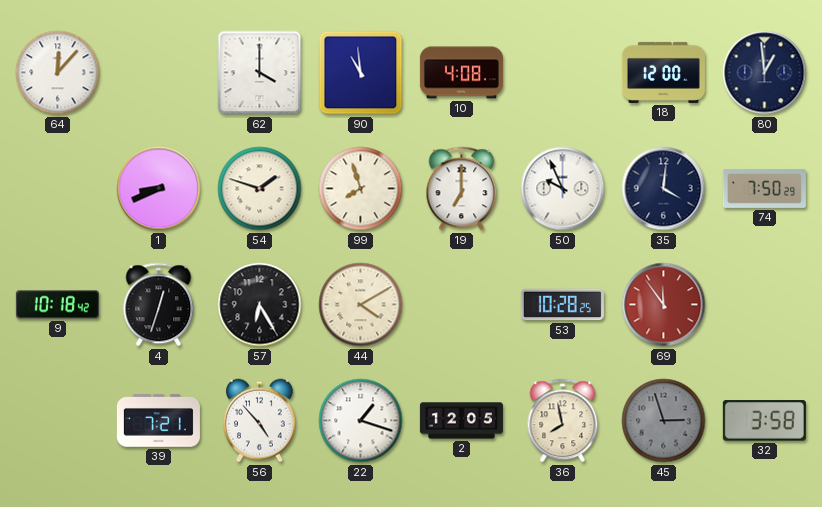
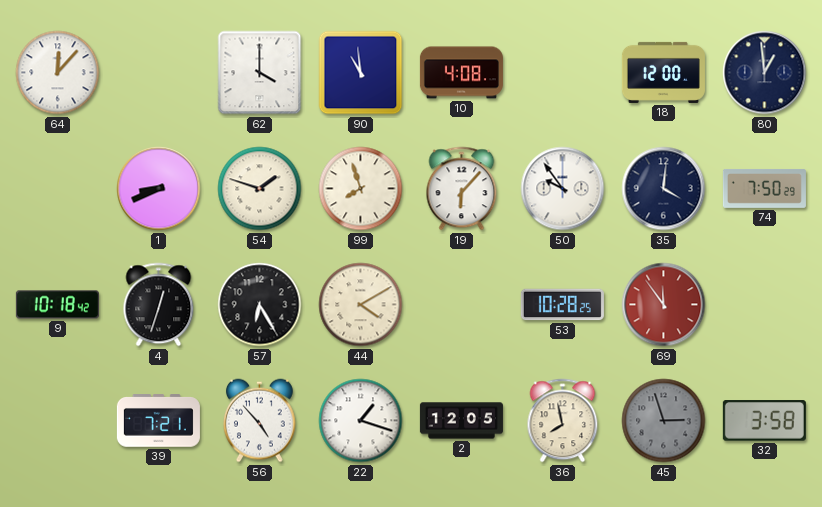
19: 7:00 -> 6:07
50: 9:56 -> 9:54
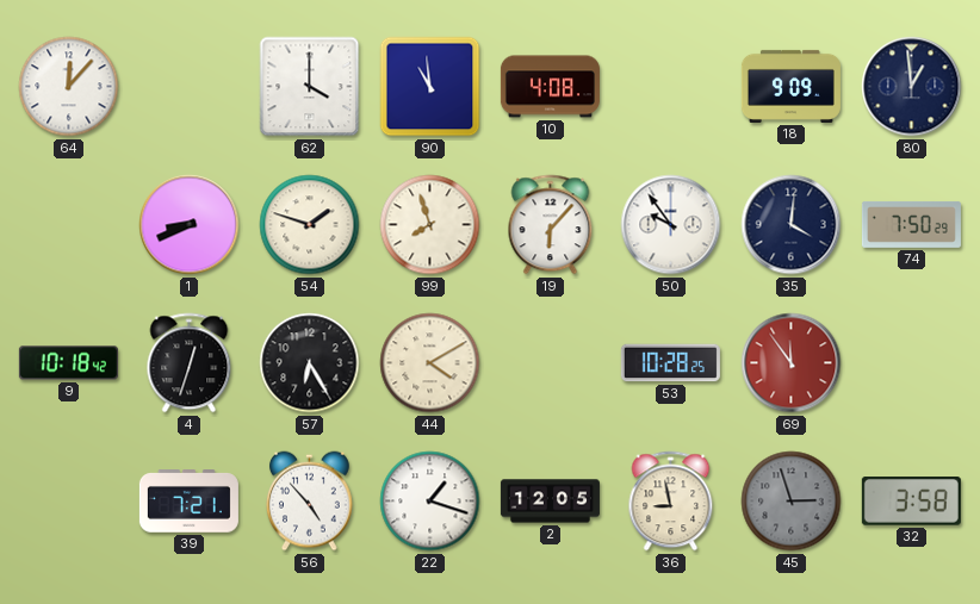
18: 12:00 -> 9:09
36: 7:58 -> 8:58
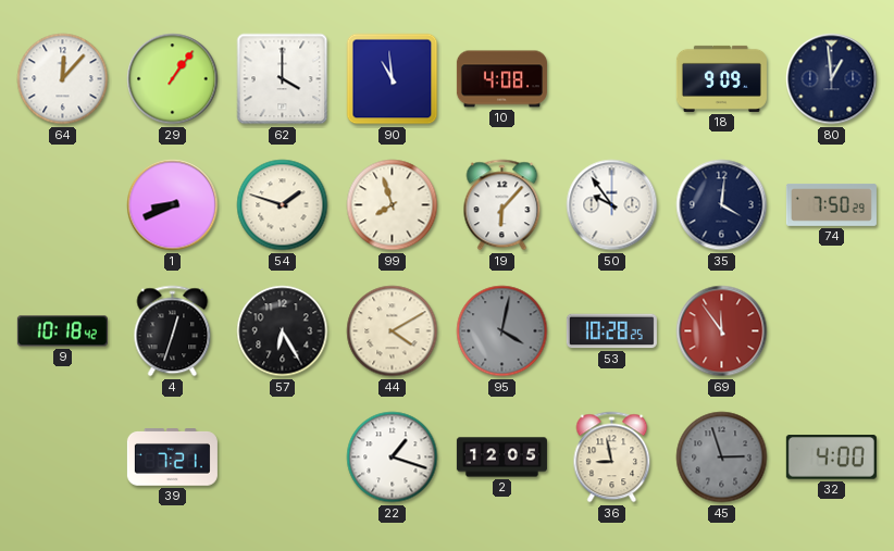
29: none -> 1:06
95: none -> 4:02
56: 4:53 -> none
32: 3:58 -> 4:00
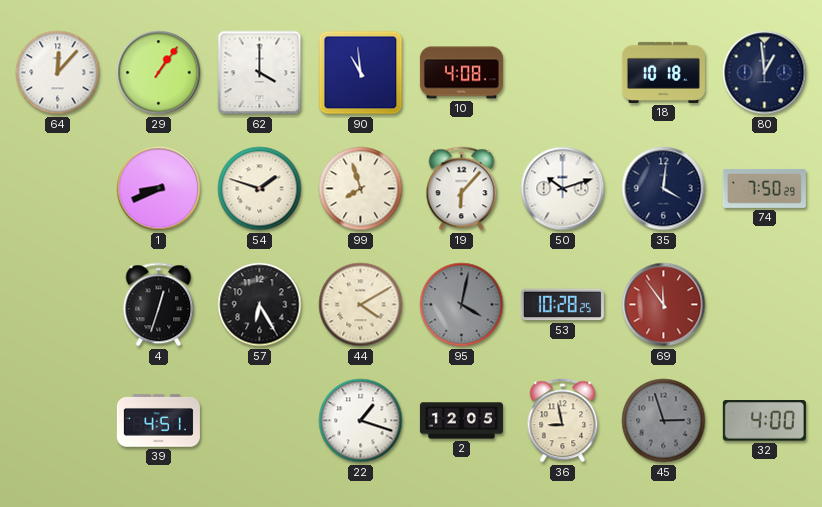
18: 9:09 -> 10:18
50: 9:54 -> 10:12
9: 10:18 -> none
39: 7:21 -> 4:51
